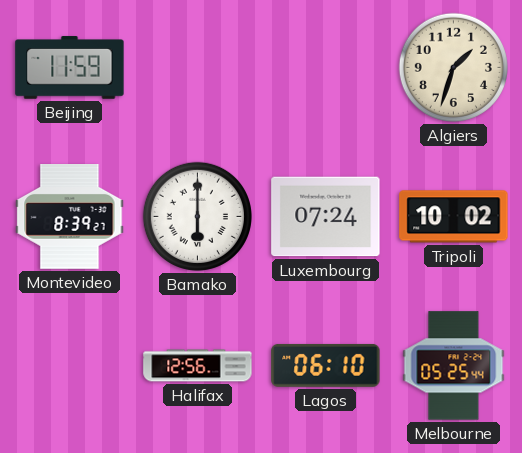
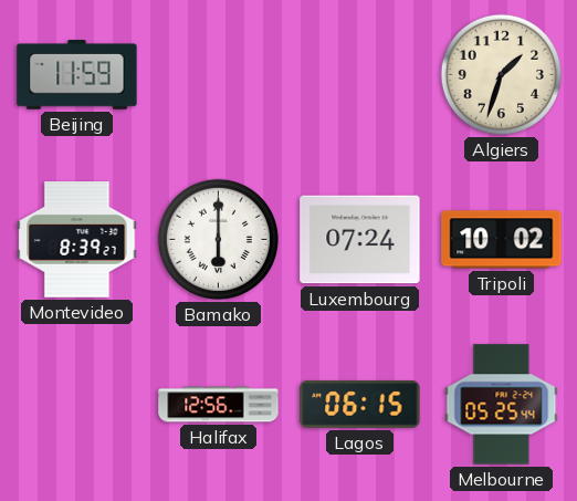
Lagos: 06:10 -> 06:15
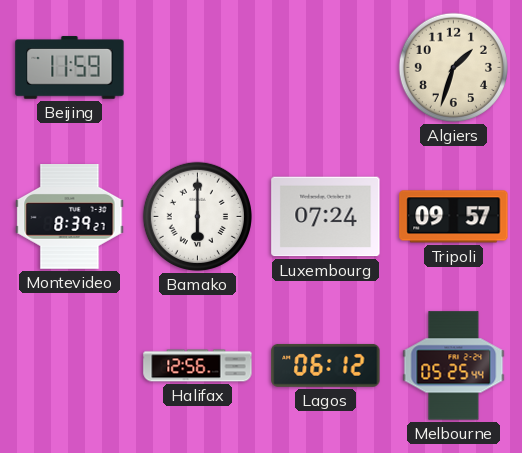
Tripoli: 10:02 -> 09:57
Lagos: 06:15 -> 06:12
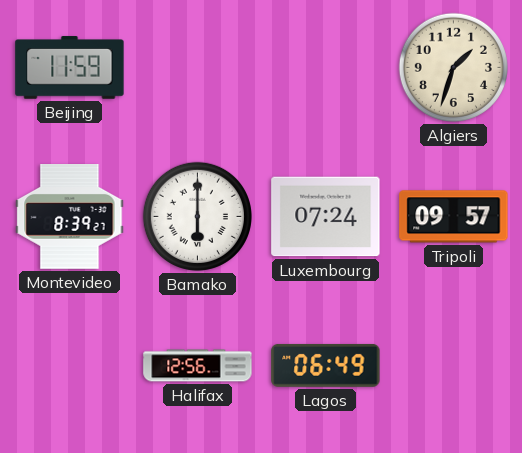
Lagos: 06:12 -> 06:49
Melbourne: 05:25 -> none
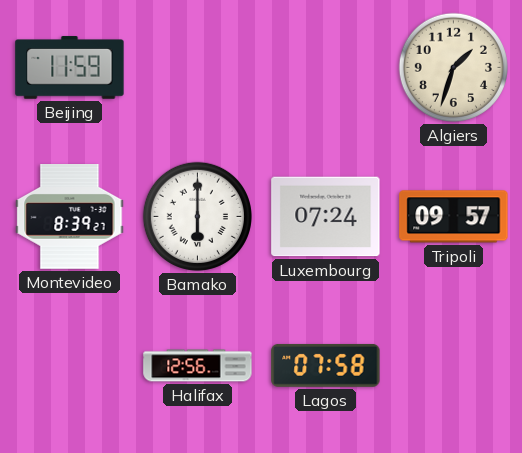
Lagos: 06:49 -> 07:58
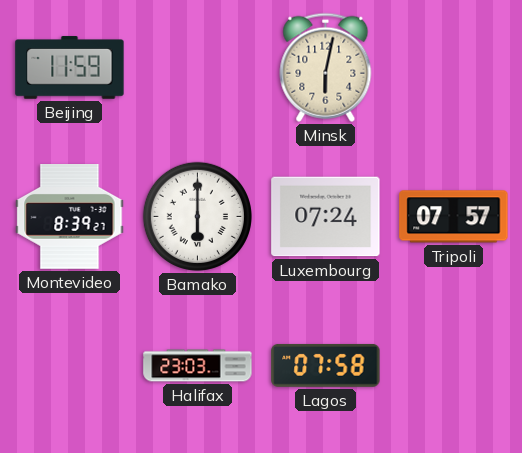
Minsk: none -> 6:02
Algiers: 1:33 -> none
Tripoli: 09:57 -> 07:57
Halifax: 12:56 -> 23:03
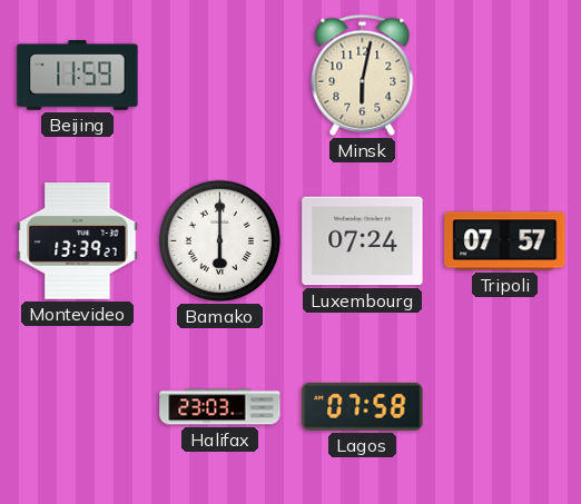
Montevideo: 8:39 -> 13:39
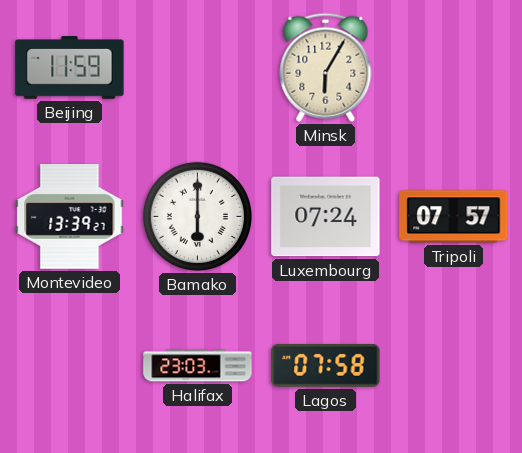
Minsk: 6:02 -> 6:05
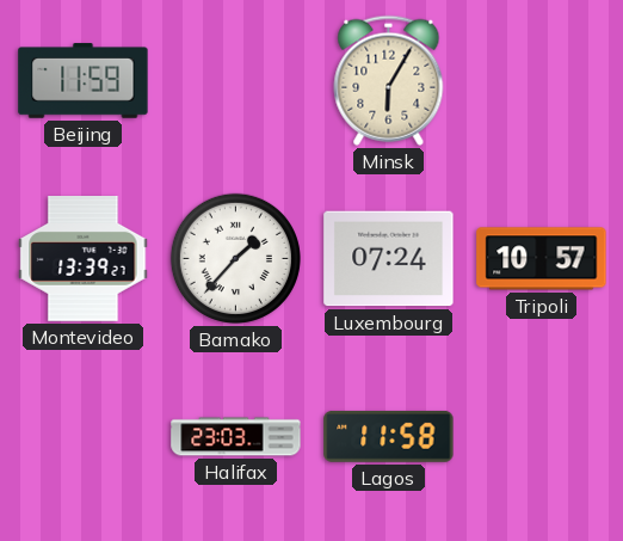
Bamako: 6:00 -> 1:37
Tripoli: 07:57 -> 10:57
Lagos: 07:58 -> 11:58
